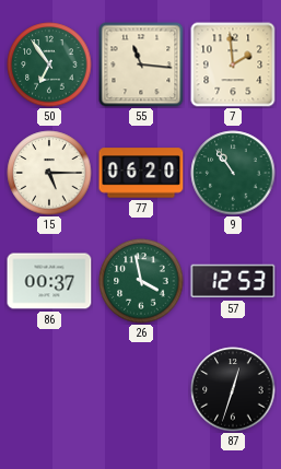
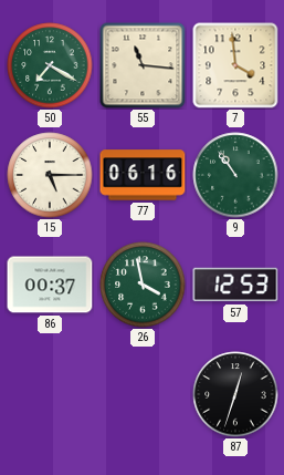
50: 6:54 -> 7:20
7: 1:59 -> 3:59
77: 06:20 -> 06:16
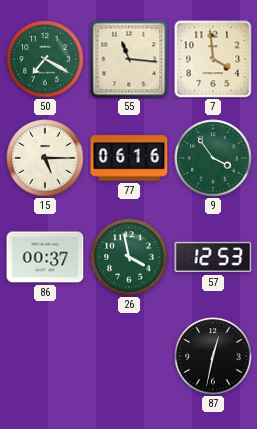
9: 10:54 -> 3:54
87: 12:33 -> 12:32
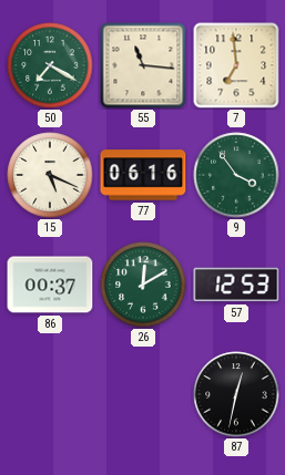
7: 3:59 -> 6:59
15: 5:15 -> 5:19
26: 3:58 -> 12:10
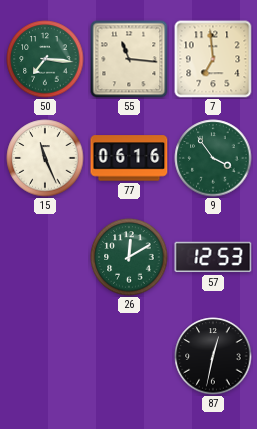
50: 7:20 -> 7:16
15: 5:19 -> 11:26
86: 00:37 -> none
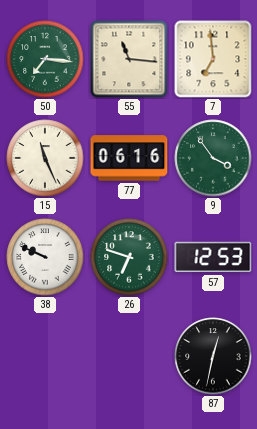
38: none -> 9:49
26: 12:10 -> 6:48
